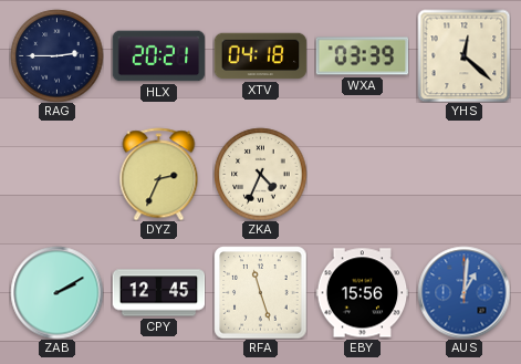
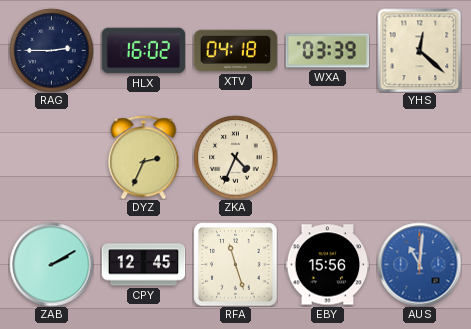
HLX: 20:21 -> 16:02
AUS: 1:01 -> 11:01
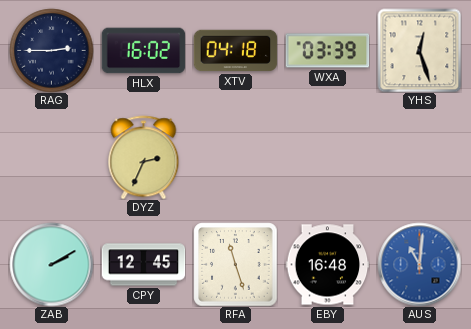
YHS: 12:22 -> 12:27
ZKA: 4:34 -> none
EBY: 15:56 -> 16:48
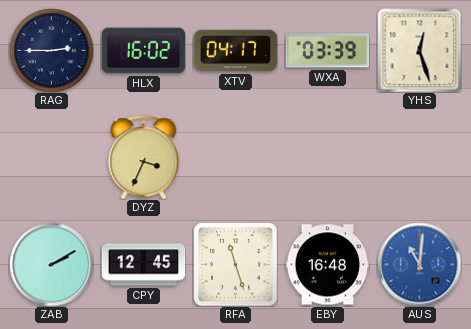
XTV: 04:18 -> 04:17
DYZ: 2:34 -> 3:34
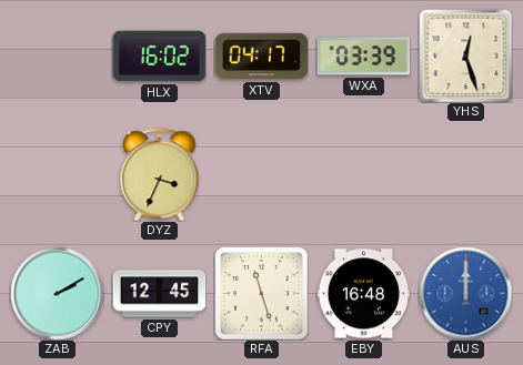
RAG: 2:45 -> none
AUS: 11:01 -> 12:00
